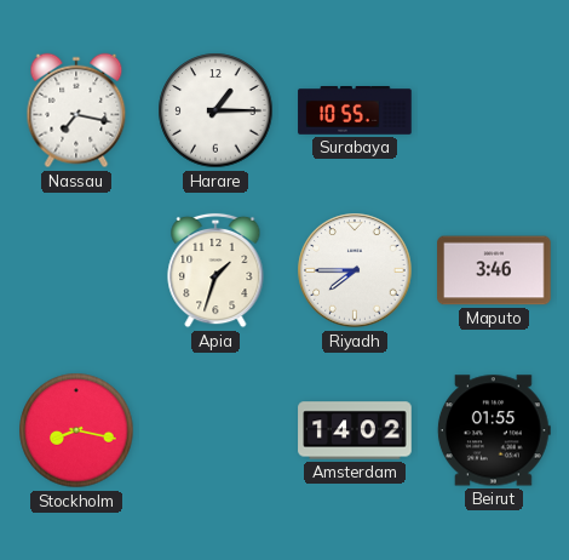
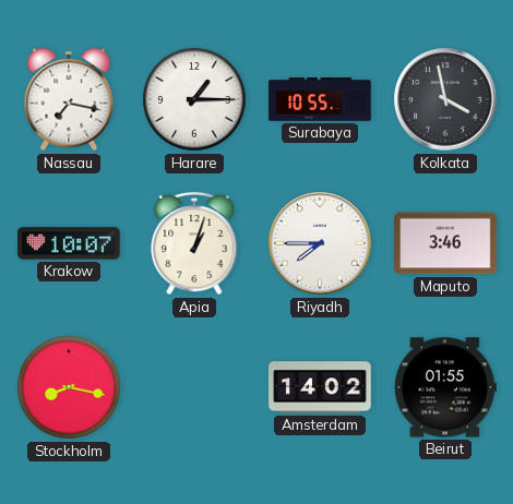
Kolkata: none -> 3:58
Krakow: none -> 10:07
Apia: 1:33 -> 1:03
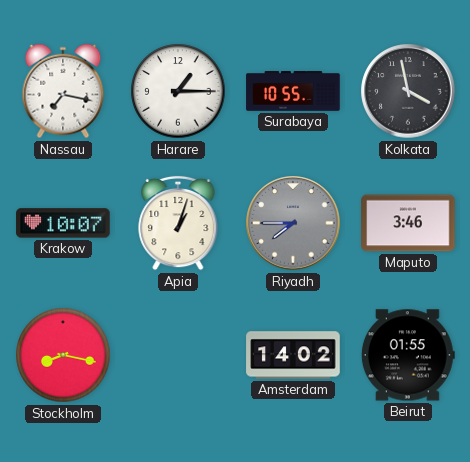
Riyadh dial: white -> grey
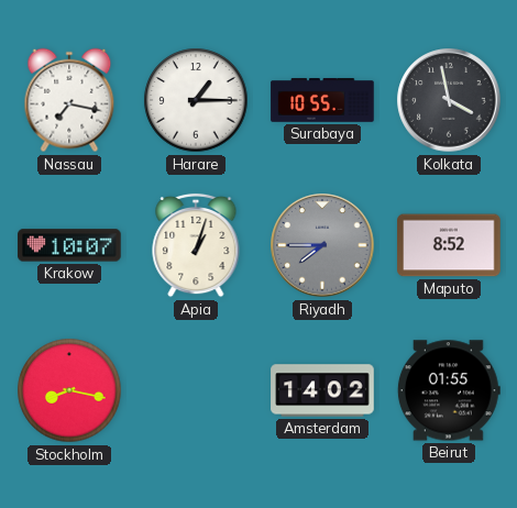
Maputo: 3:46 -> 8:52
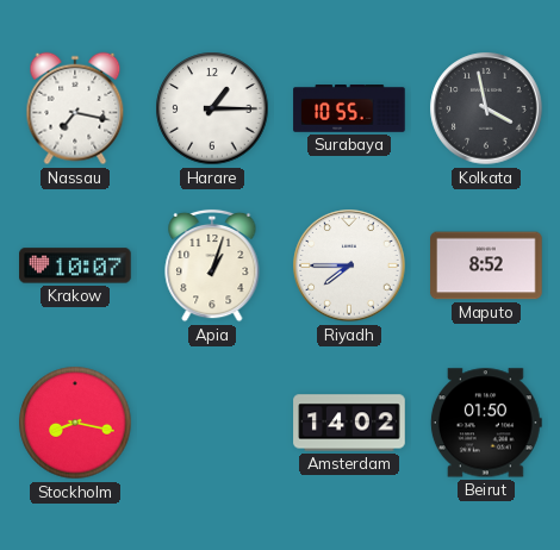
Riyadh dial: grey -> white
Beirut: 01:55 -> 01:50
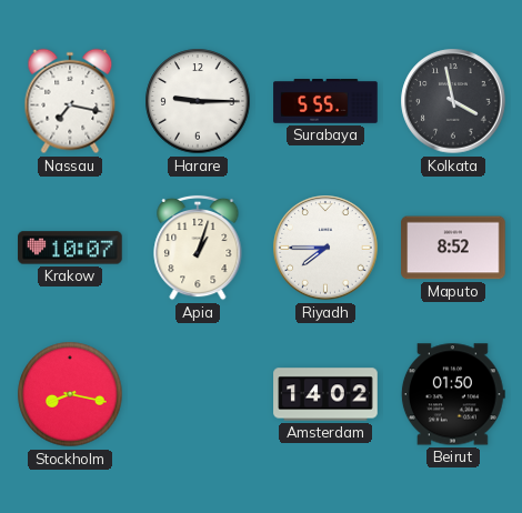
Harare: 1:15 -> 9:15
Surabaya: 10:55 -> 5:55
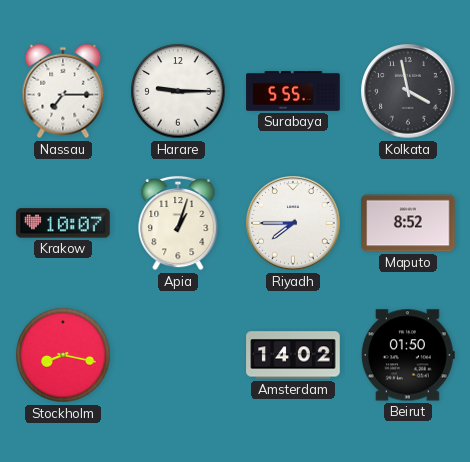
Nassau: 7:17 -> 7:15
